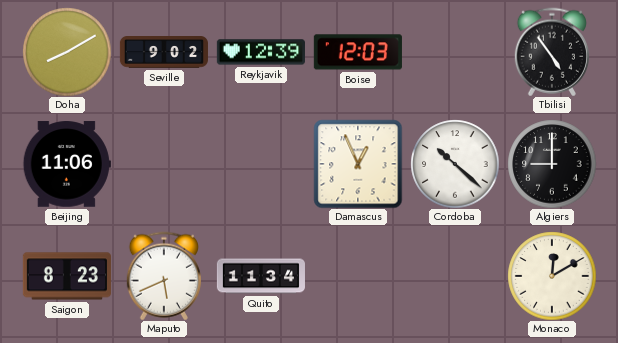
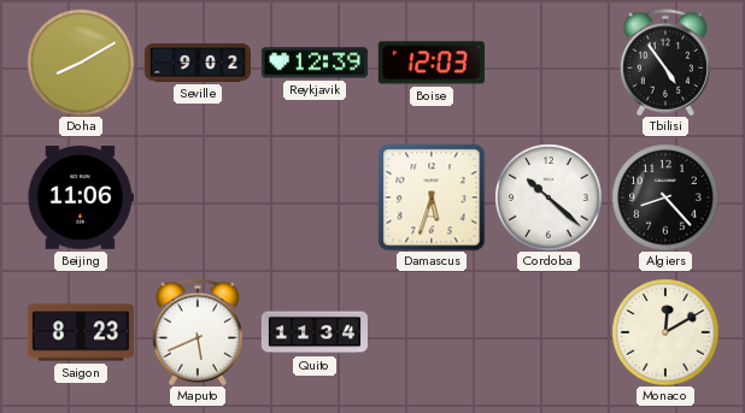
Damascus: 12:56 -> 5:33
Algiers: 9:00 -> 8:23
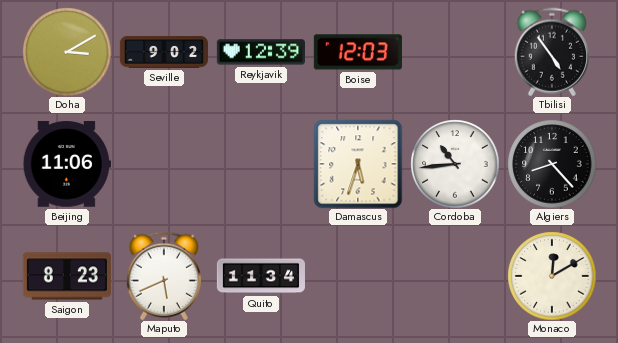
Doha: 8:10 -> 3:10
Cordoba: 10:22 -> 10:44
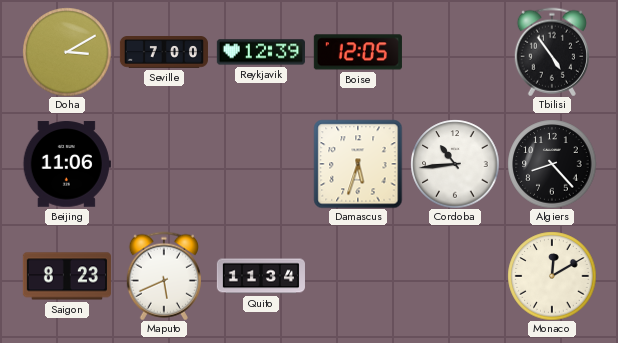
Seville: 9:02 -> 7:00
Boise: 12:03 -> 12:05
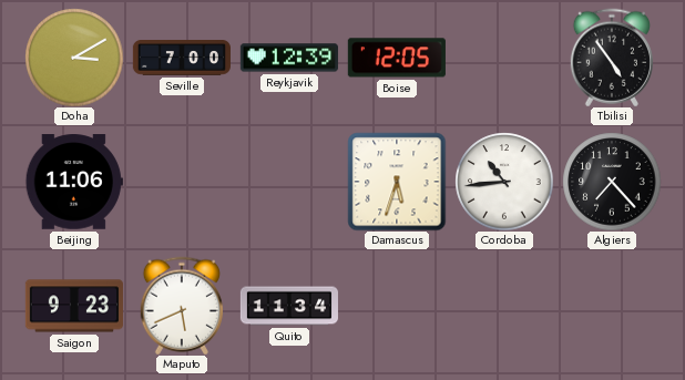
Algiers: 8:23 -> 7:23
Saigon: 8:23 -> 9:23
Monaco: 12:10 -> none
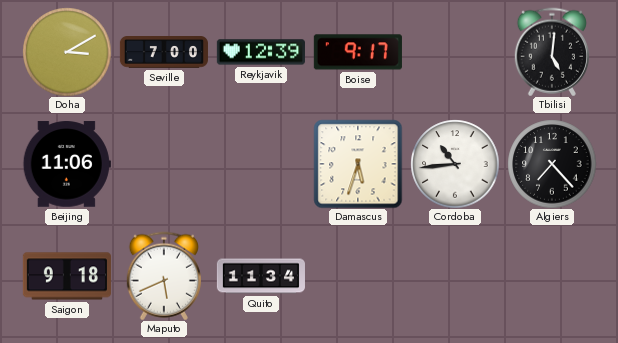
Boise: 12:05 -> 9:17
Tbilisi: 4:54 -> 5:01
Saigon: 9:23 -> 9:18
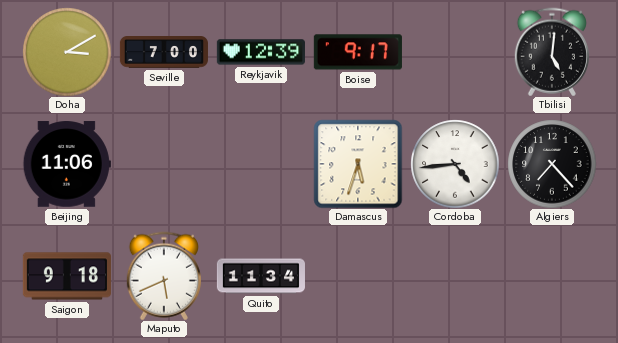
Cordoba: 10:44 -> 4:44
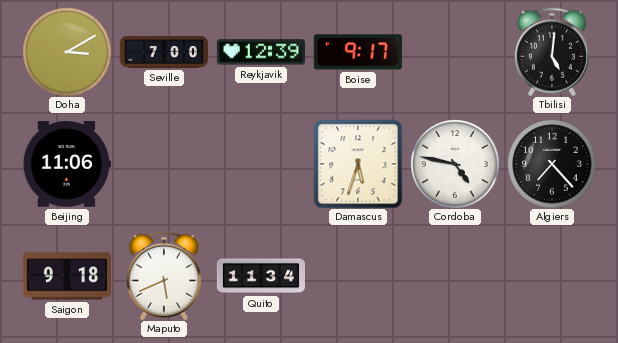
Cordoba: 4:44 -> 4:47
